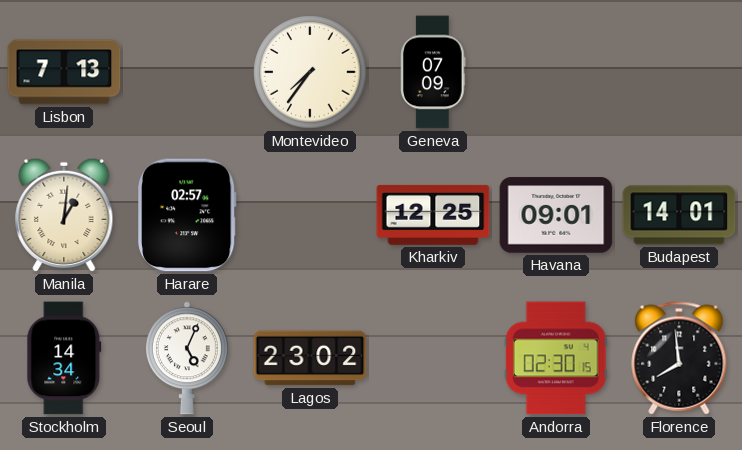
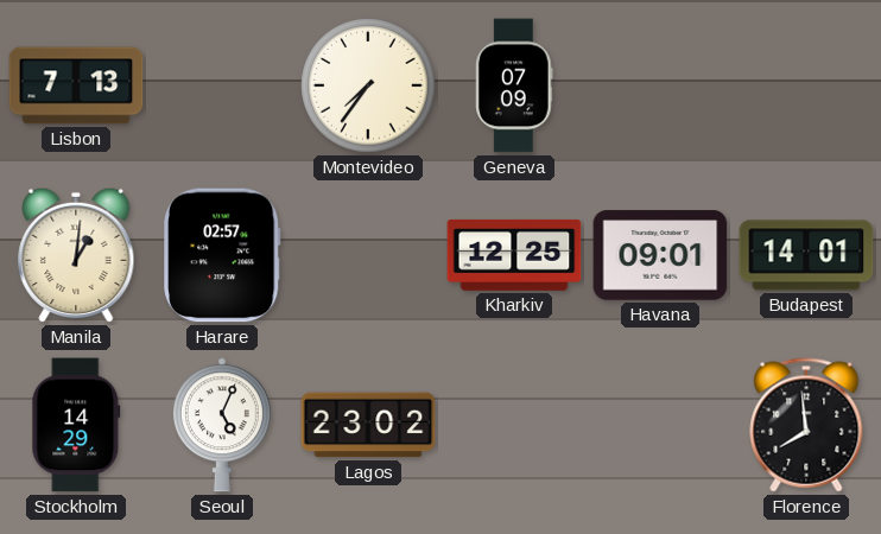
Stockholm: 14:34 -> 14:29
Andorra: 02:30 -> none
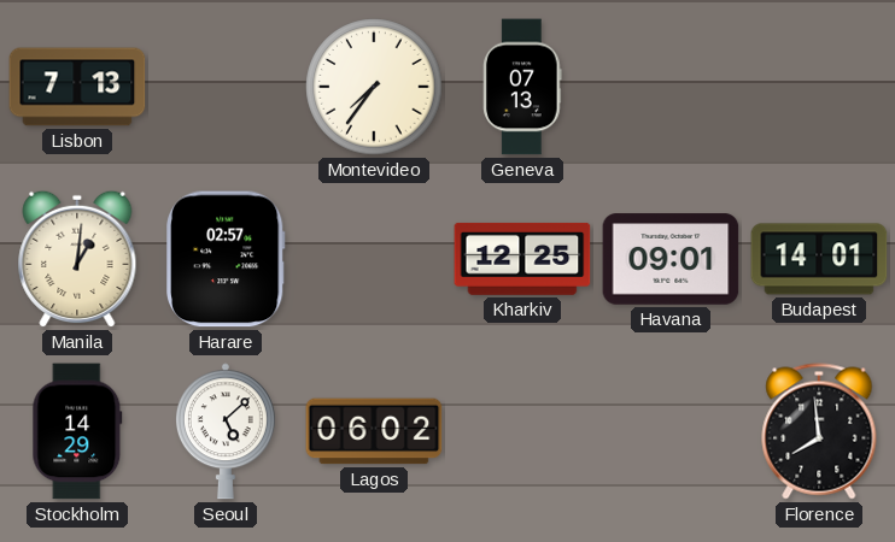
Geneva: 07:09 -> 07:13
Seoul: 5:04 -> 5:08
Lagos: 23:02 -> 06:02
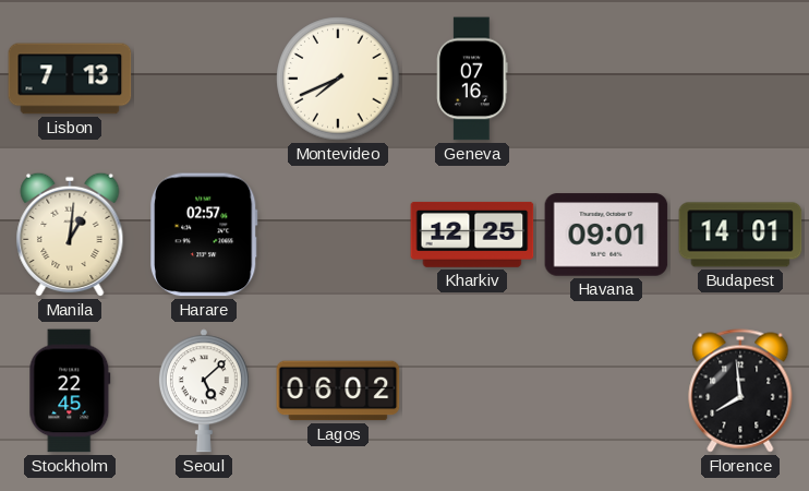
Montevideo: 7:36 -> 7:41
Geneva: 07:13 -> 07:16
Stockholm: 14:29 -> 22:45
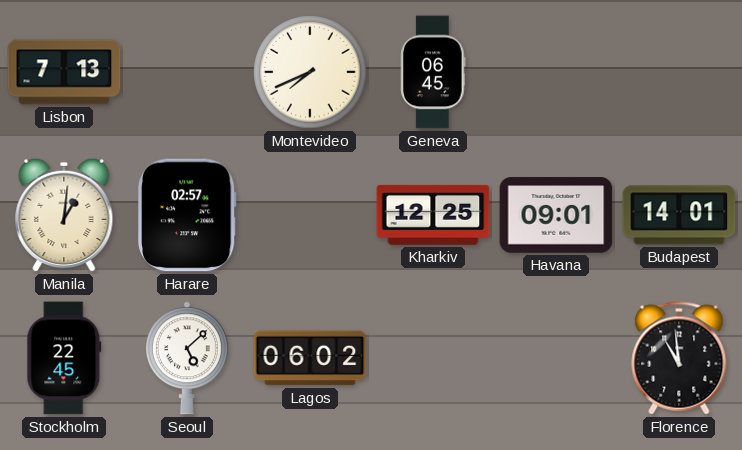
Geneva: 07:16 -> 06:45
Florence: 7:59 -> 10:59
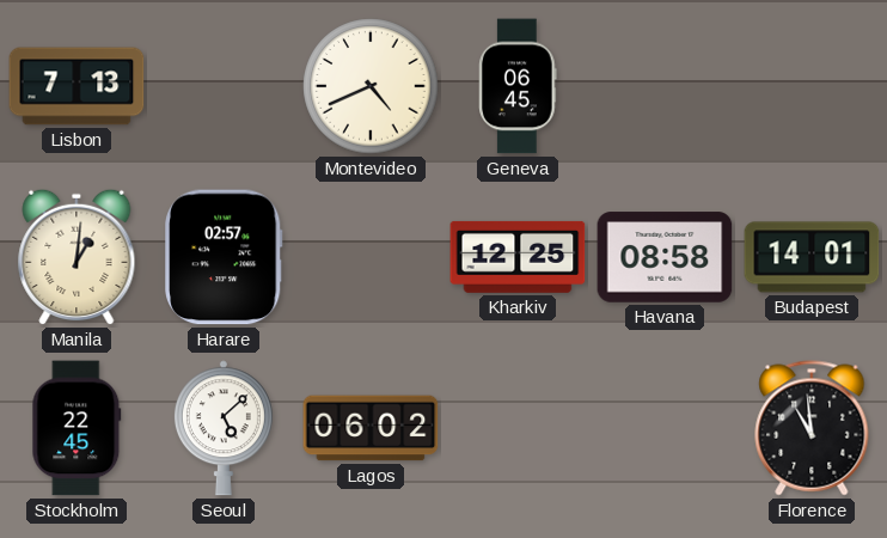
Montevideo: 7:41 -> 4:41
Havana: 09:01 -> 08:58
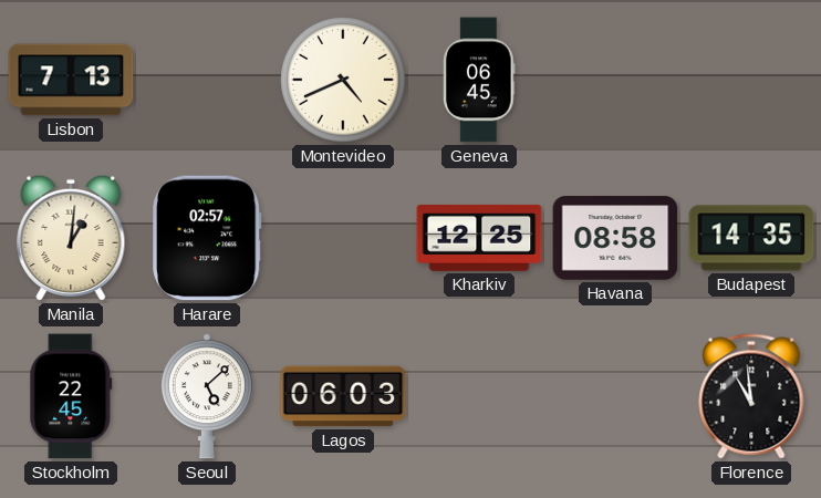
Budapest: 14:01 -> 14:35
Lagos: 06:02 -> 06:03
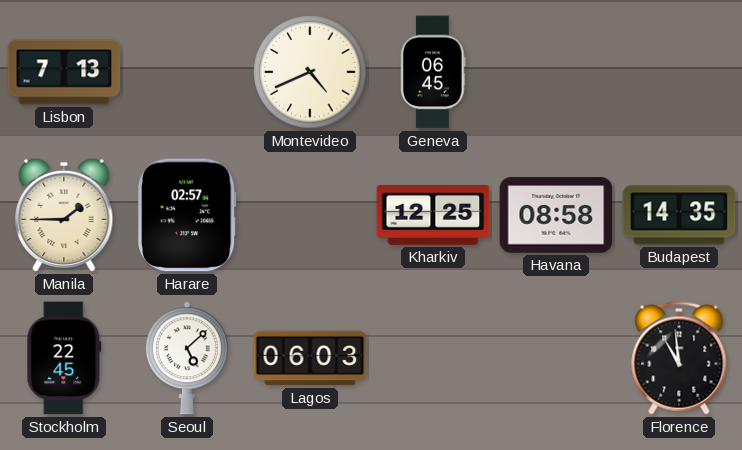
Manila: 1:01 -> 1:45
